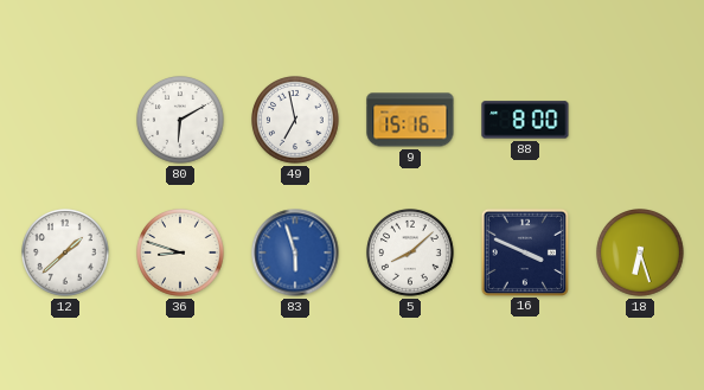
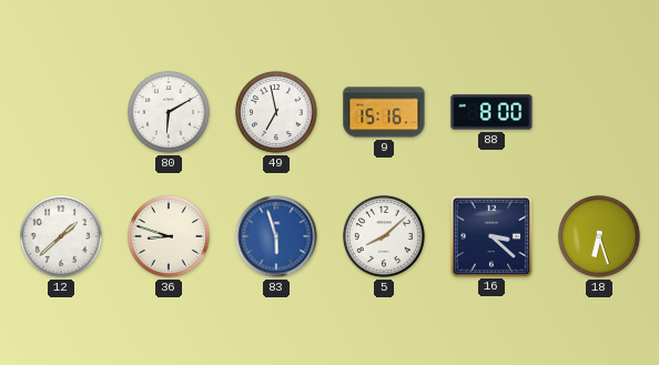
16: 3:49 -> 3:22
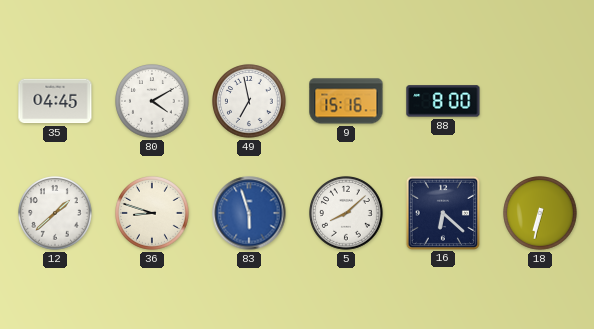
35: none -> 04:45
80: 6:10 -> 4:10
16: 3:22 -> 6:22
18: 6:27 -> 6:32
